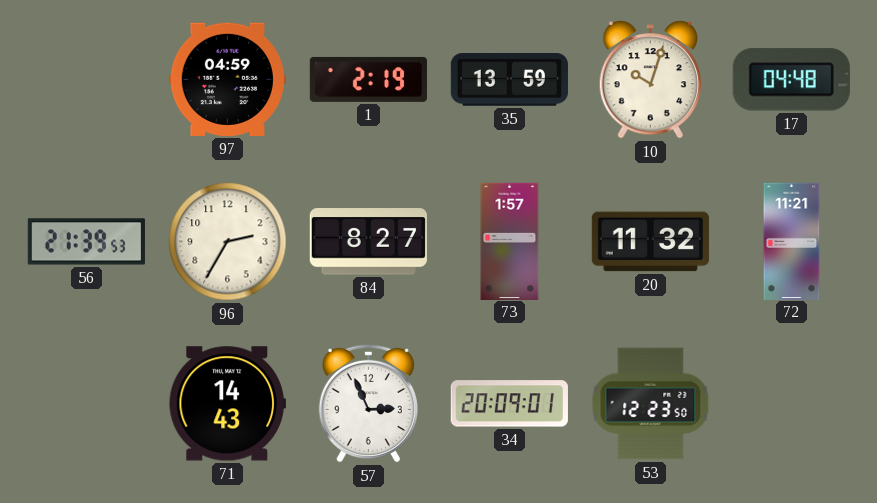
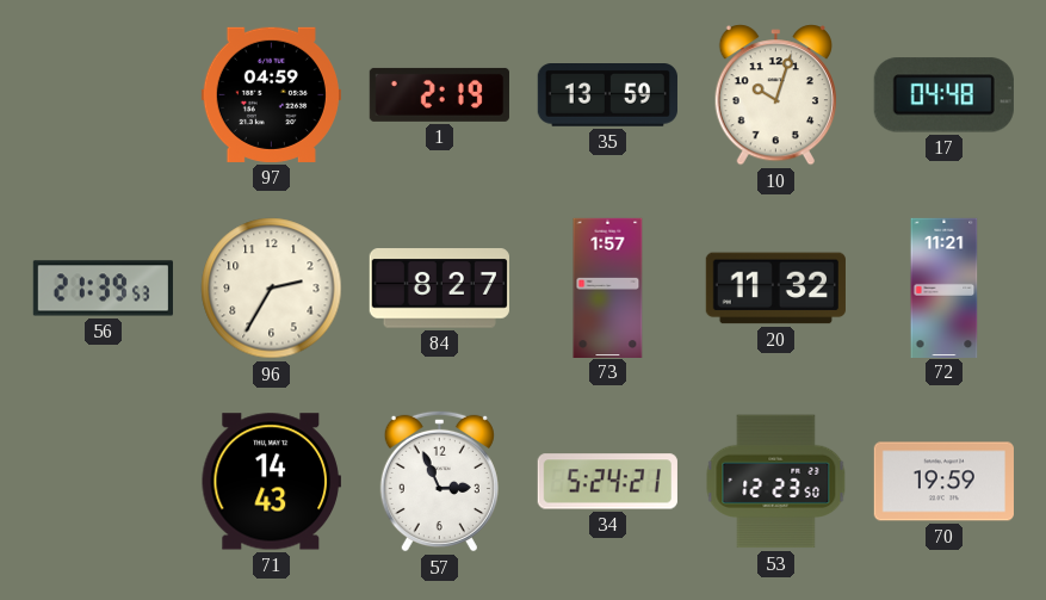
34: 20:09 -> 5:24
70: none -> 19:59
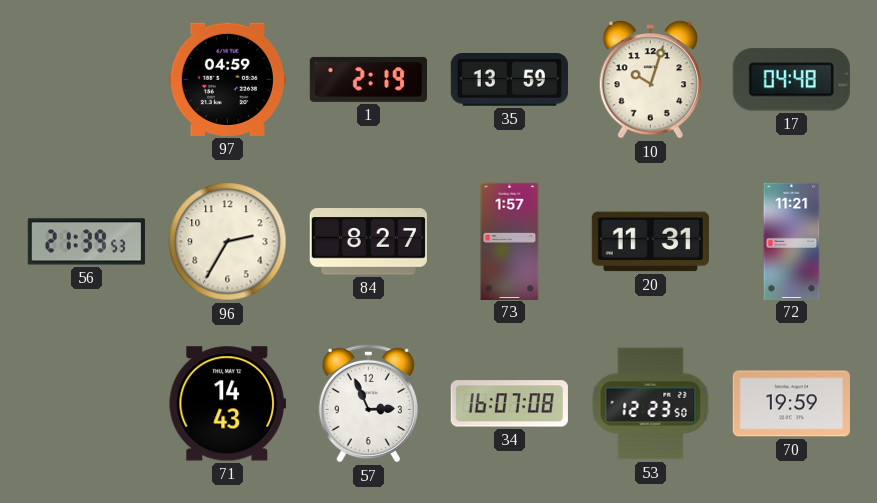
20: 11:32 -> 11:31
34: 5:24 -> 16:07
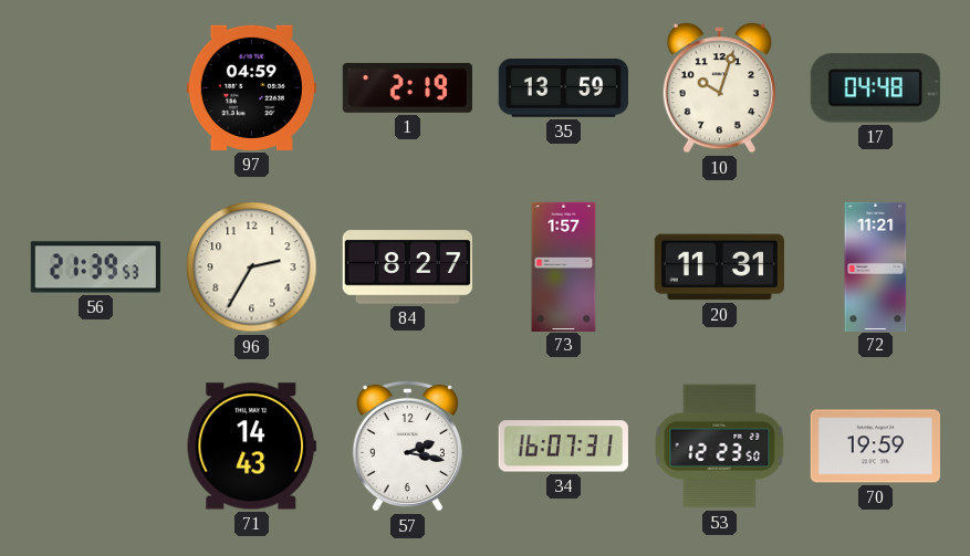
57: 2:56 -> 2:17
34: 16:07:08 -> 16:07:31
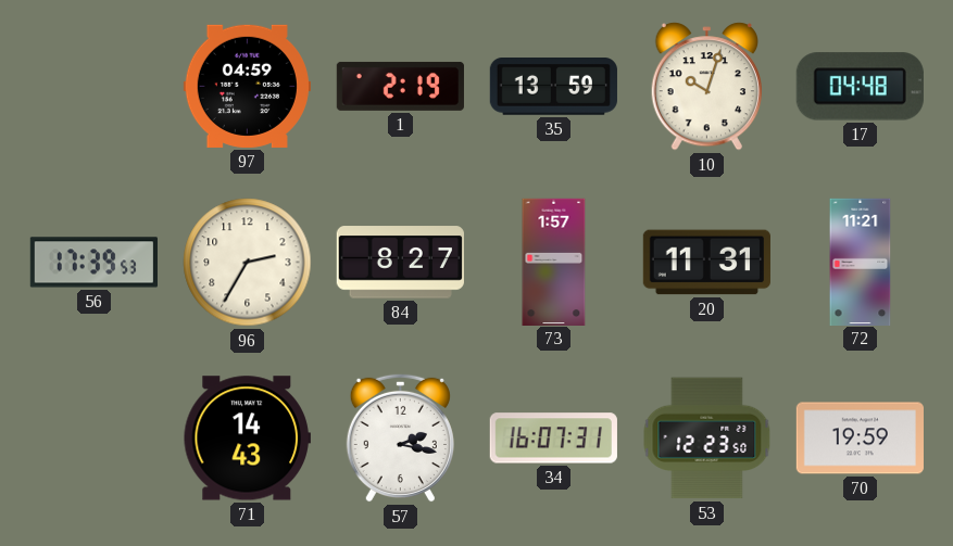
56: 21:39 -> 17:39
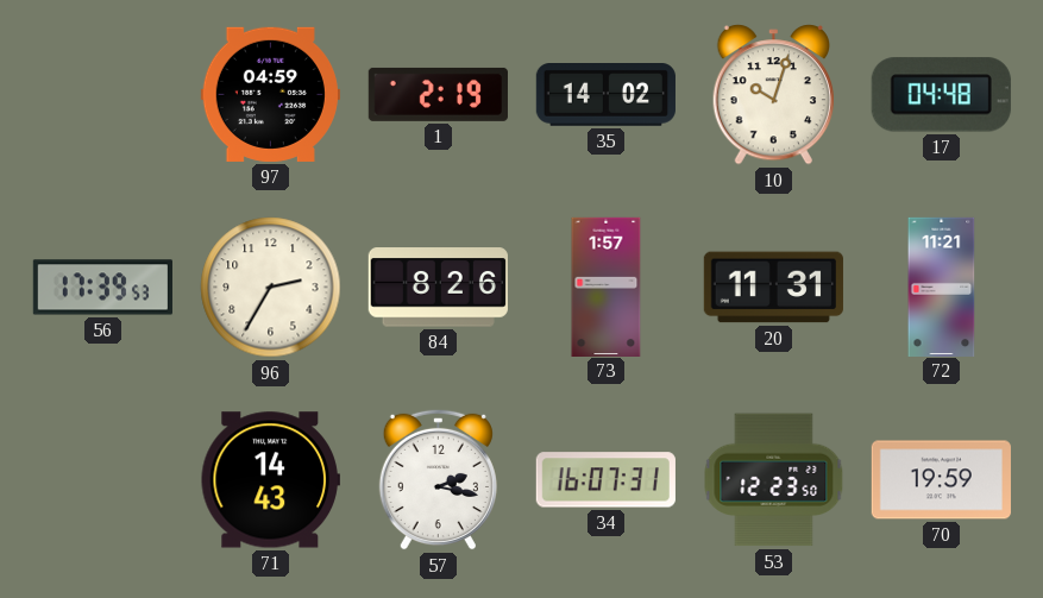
35: 13:59 -> 14:02
84: 8:27 -> 8:26
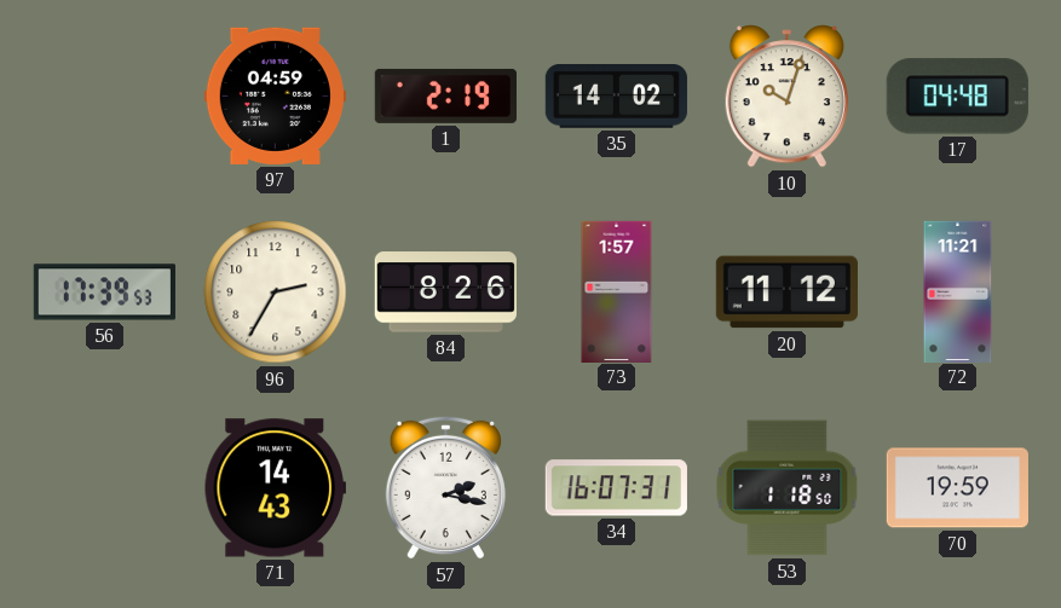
20: 11:31 -> 11:12
53: 12:23 -> 1:18
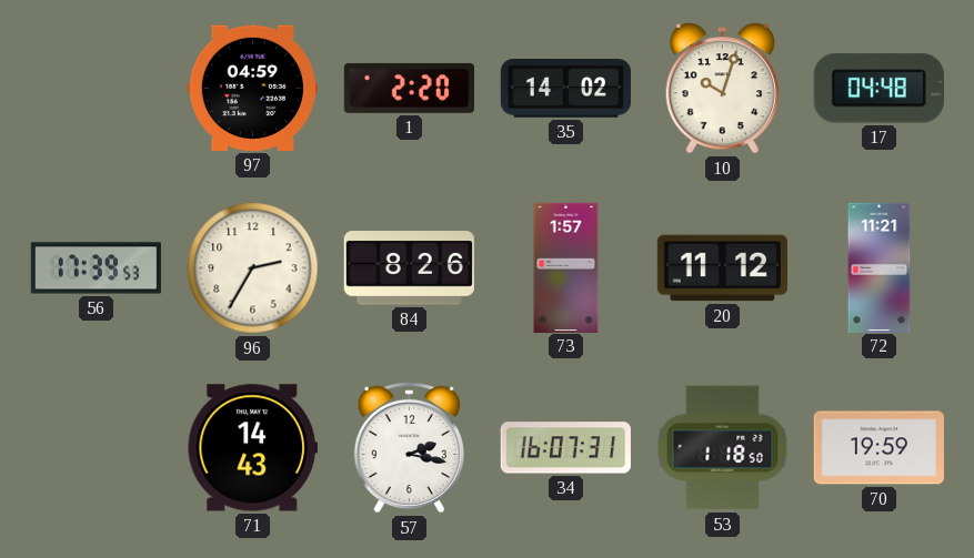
1: 2:19 -> 2:20
